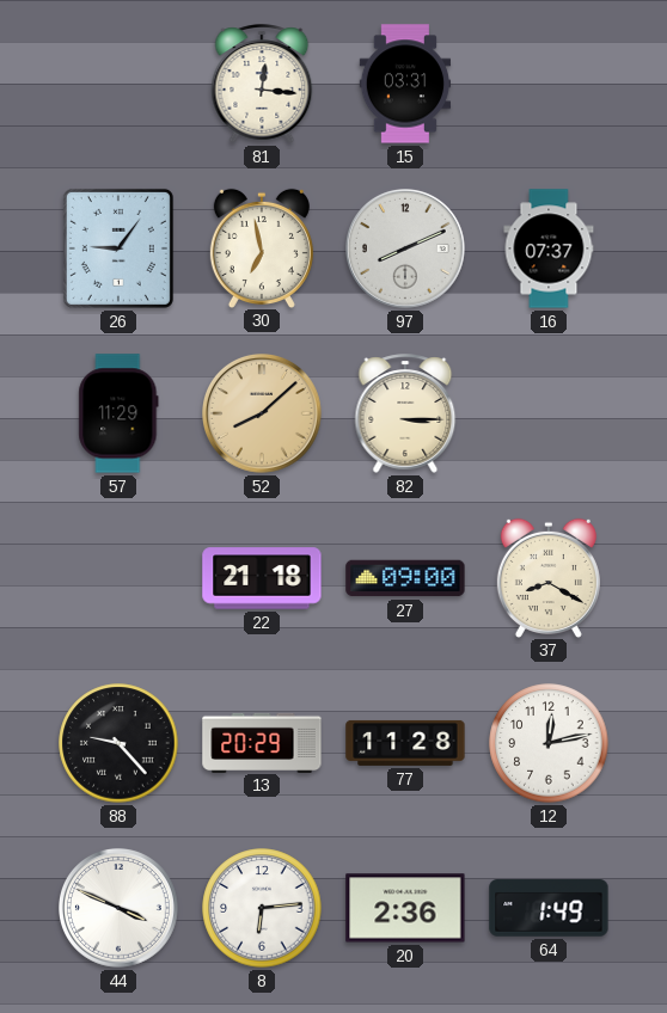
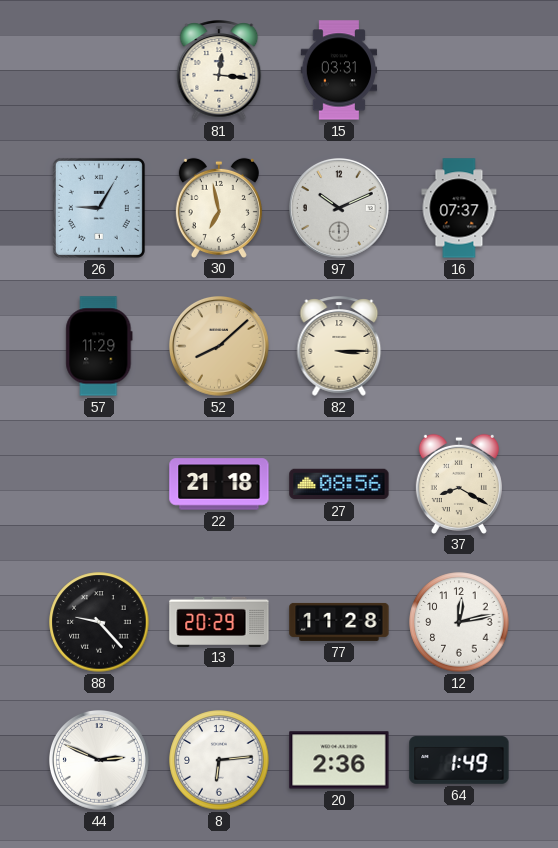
26: 9:06 -> 9:05
97: 8:11 -> 10:11
27: 09:00 -> 08:56
44: 3:49 -> 2:49
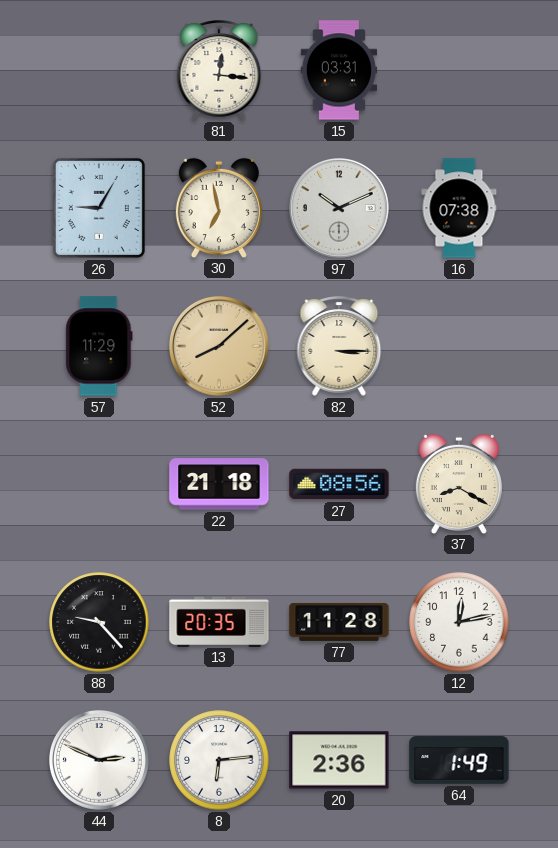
16: 07:37 -> 07:38
13: 20:29 -> 20:35
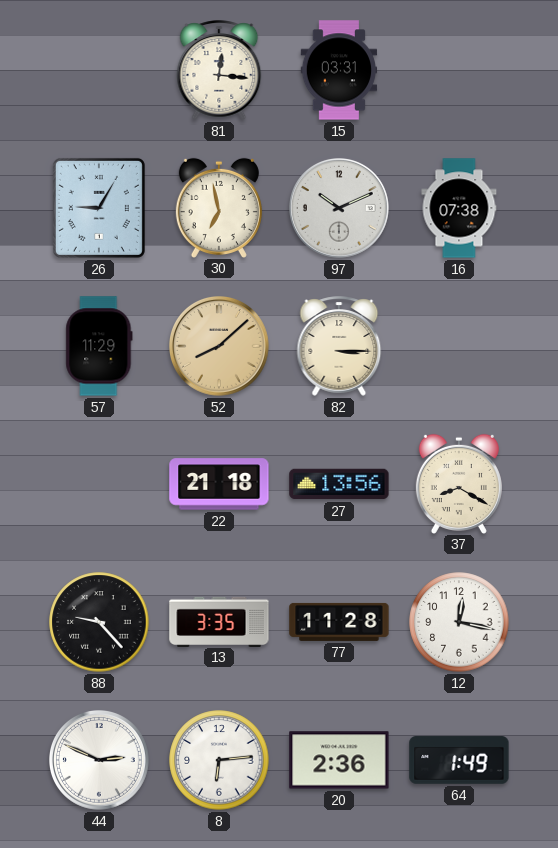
27: 08:56 -> 13:56
13: 20:35 -> 3:35
12: 12:13 -> 12:17
